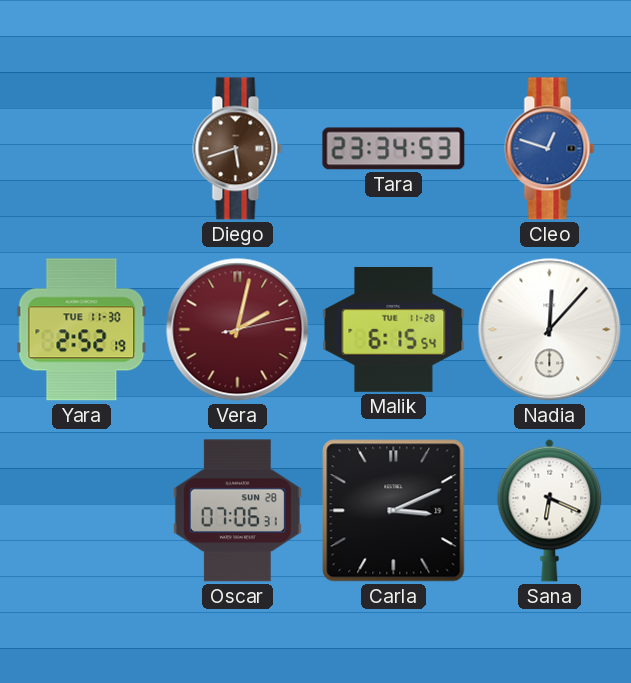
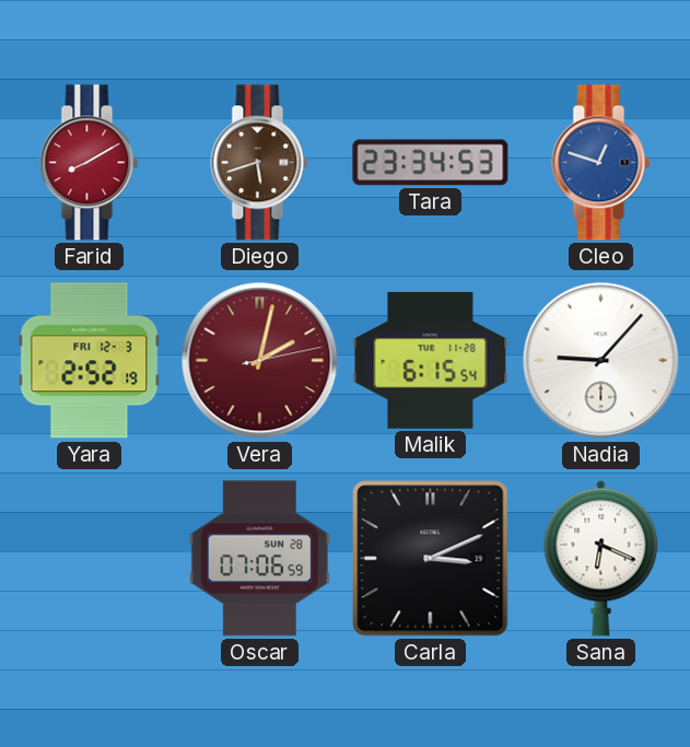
Farid: none -> 8:10
Yara date: TUE 11-30 -> FRI 12-3
Nadia: 12:07 -> 9:07
Oscar: 07:06:31 -> 07:06:59
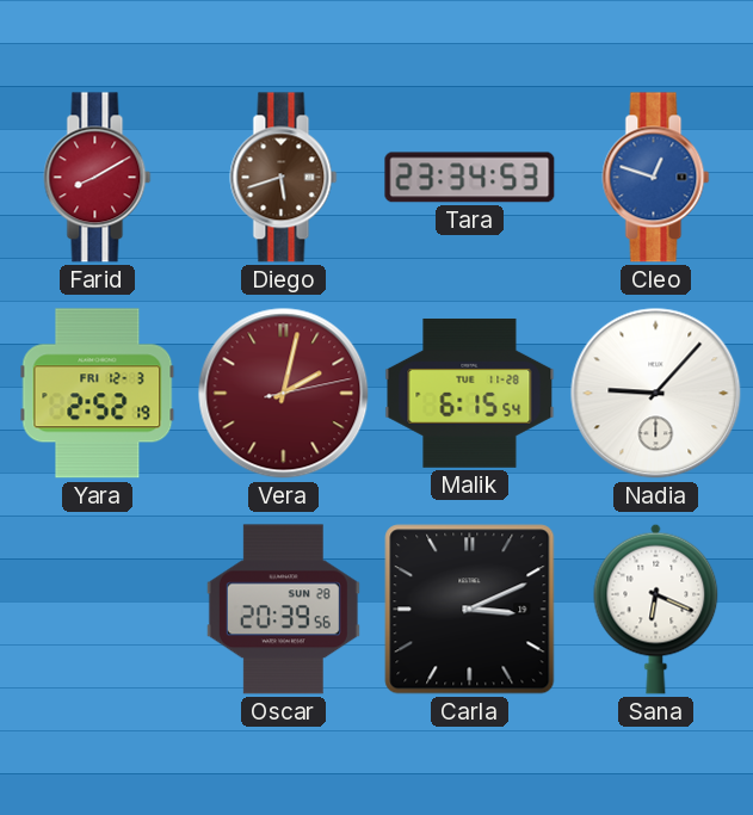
Oscar: 07:06 -> 20:39
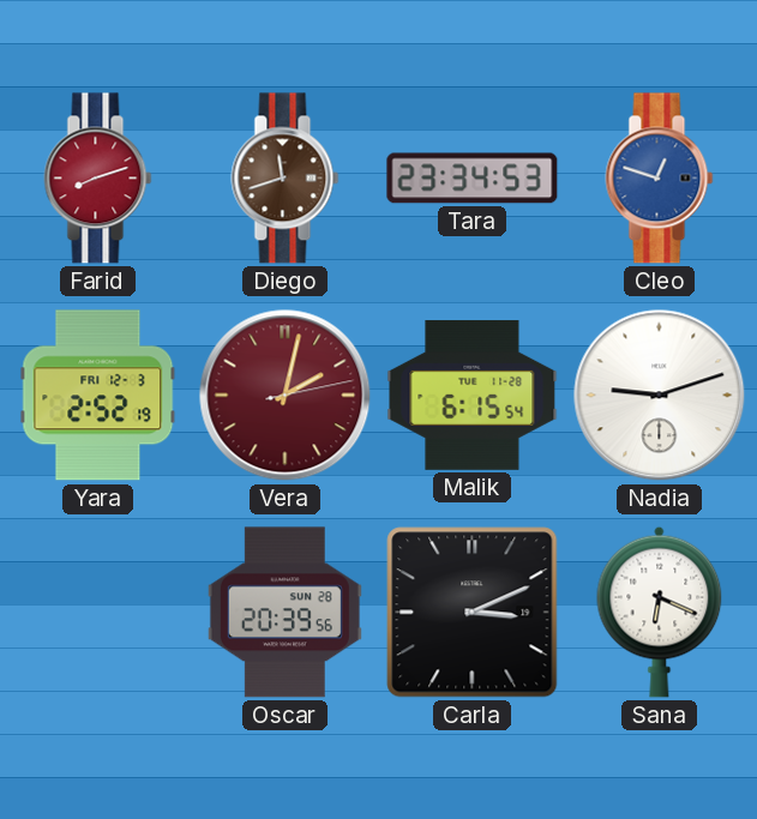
Farid: 8:10 -> 8:12
Diego: 5:42 -> 11:42
Nadia: 9:07 -> 9:12
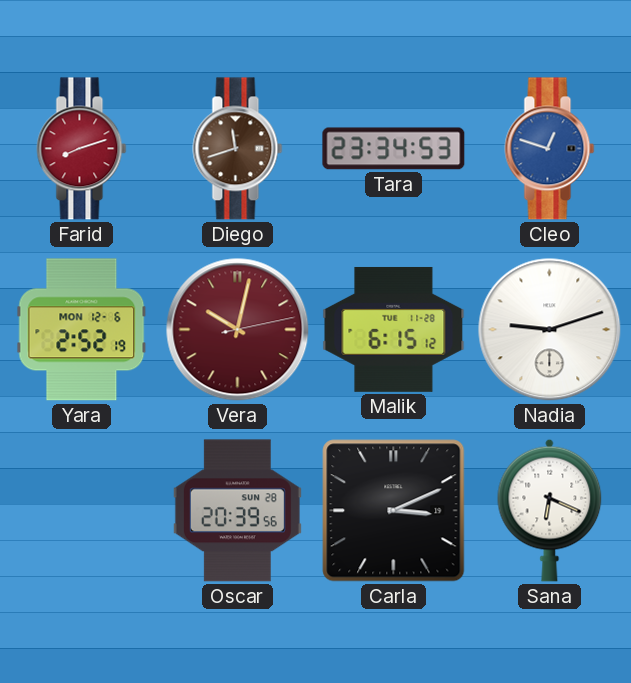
Yara date: FRI 12-3 -> MON 12-6
Vera: 2:02 -> 10:02
Malik: 6:15:54 -> 6:15:12
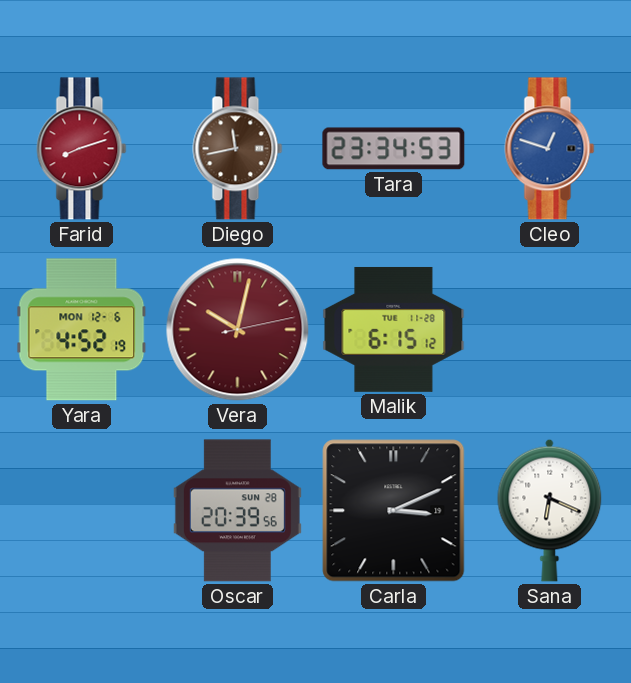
Diego: 11:42 -> 11:43
Yara: 2:52 -> 4:52
Nadia: 9:12 -> none
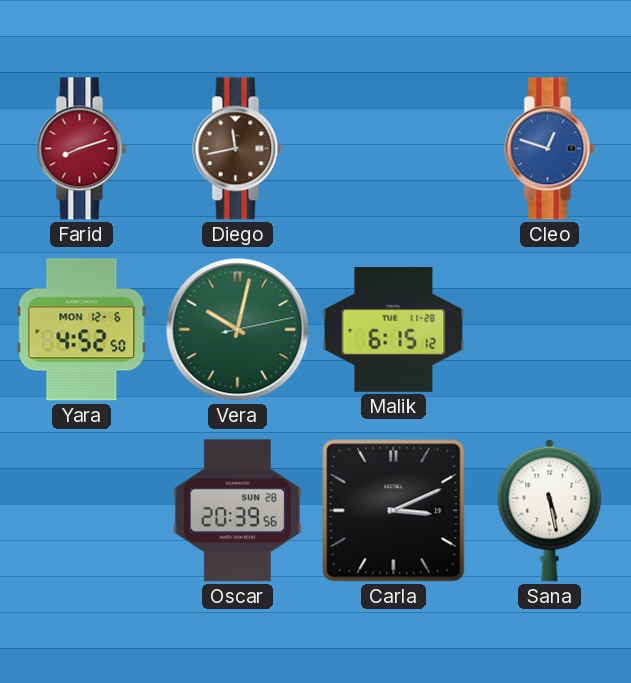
Tara: 23:34 -> none
Yara: 4:52:19 -> 4:52:50
Vera dial: burgundy -> green
Sana: 6:19 -> 5:28
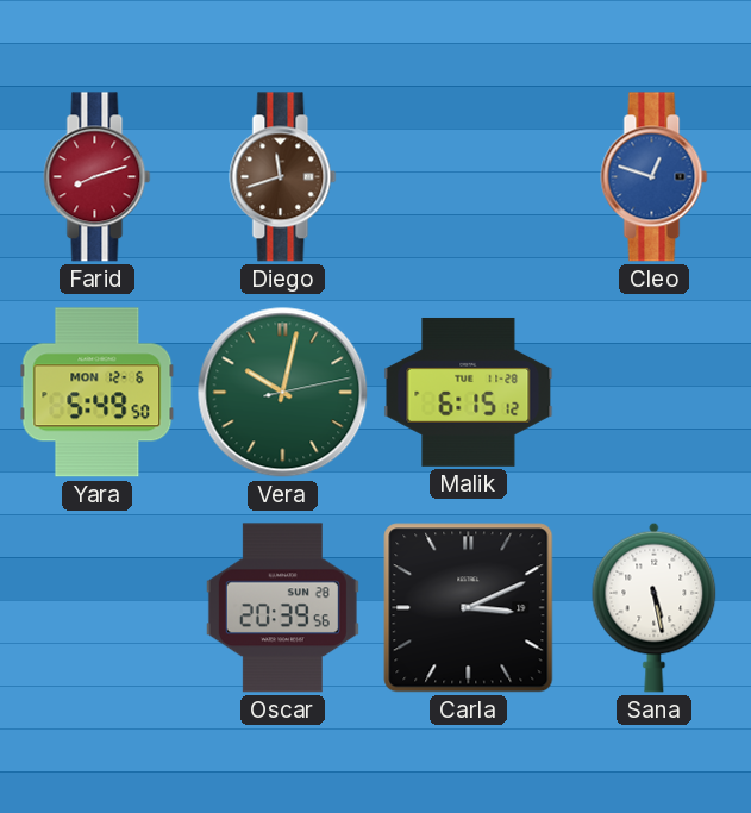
Diego: 11:43 -> 11:42
Yara: 4:52 -> 5:49
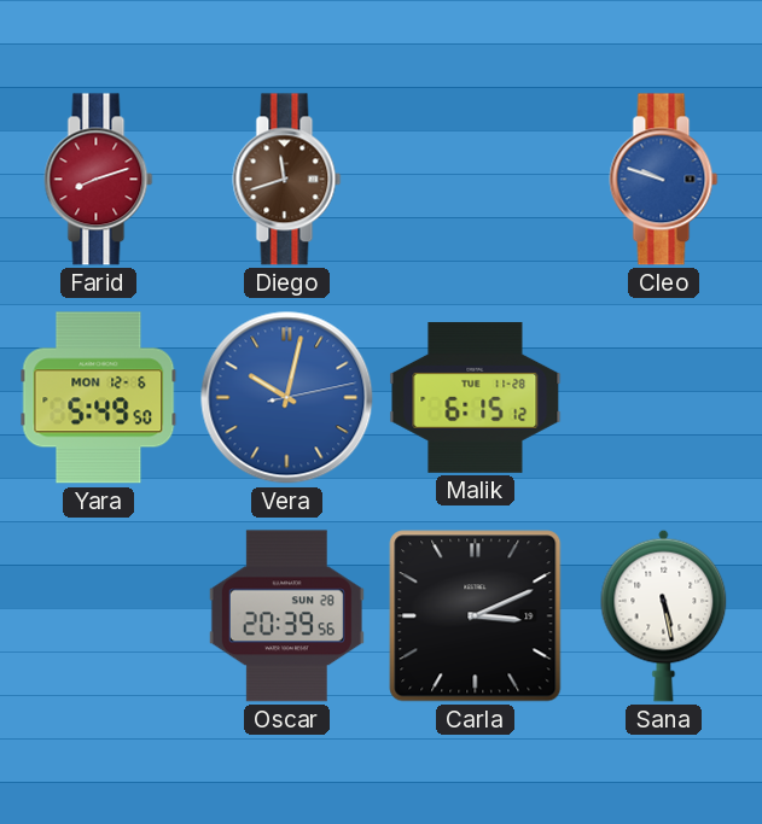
Cleo: 12:48 -> 9:48
Vera dial: green -> blue
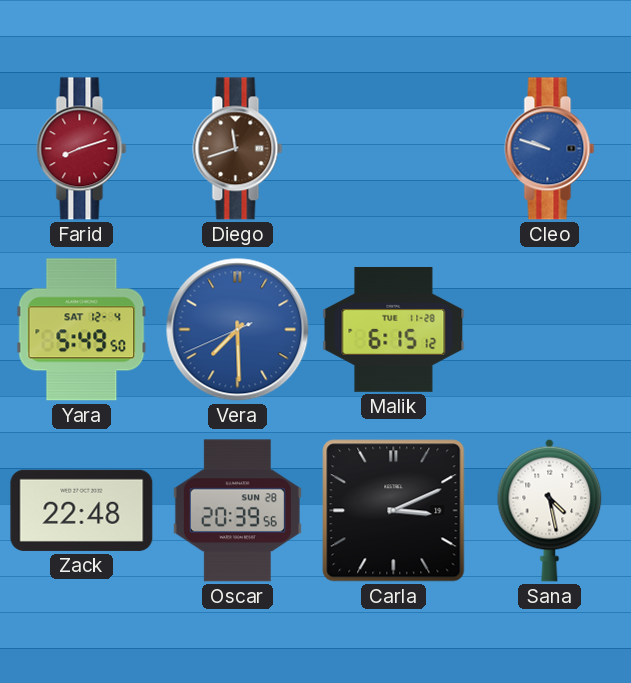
Yara date: MON 12-6 -> SAT 12-4
Vera: 10:02 -> 7:29
Zack: none -> 22:48
Sana: 5:28 -> 4:28
